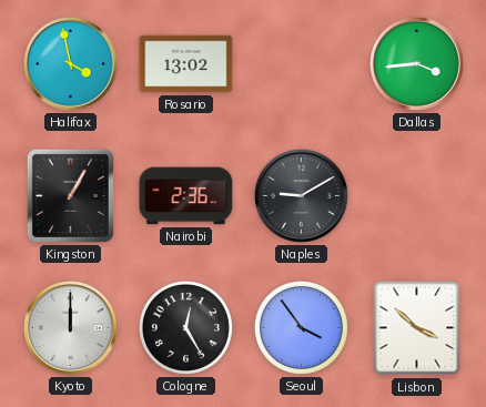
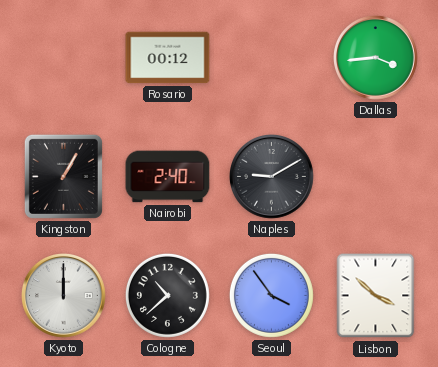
Halifax: 3:58 -> none
Rosario: 13:02 -> 00:12
Nairobi: 2:36 -> 2:40
Cologne: 12:25 -> 10:38
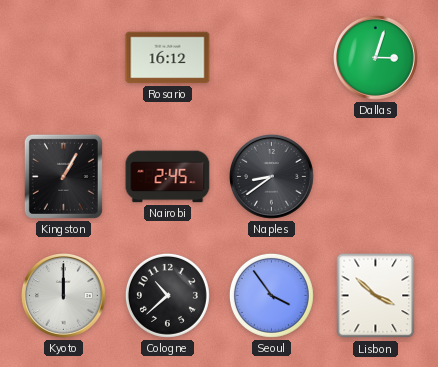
Rosario: 00:12 -> 16:12
Dallas: 3:44 -> 3:03
Nairobi: 2:40 -> 2:45
Naples: 9:10 -> 8:39
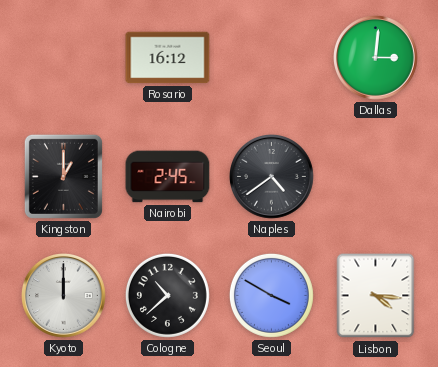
Dallas: 3:03 -> 3:01
Kingston: 1:05 -> 1:00
Naples: 8:39 -> 4:39
Seoul: 3:54 -> 3:50
Lisbon: 3:52 -> 4:16
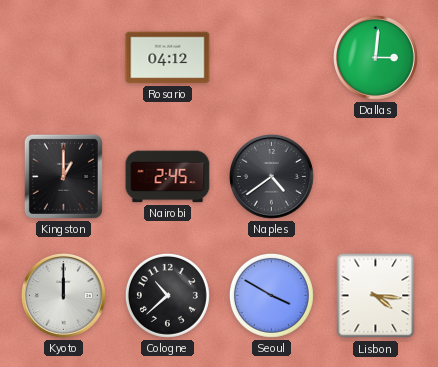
Rosario: 16:12 -> 04:12
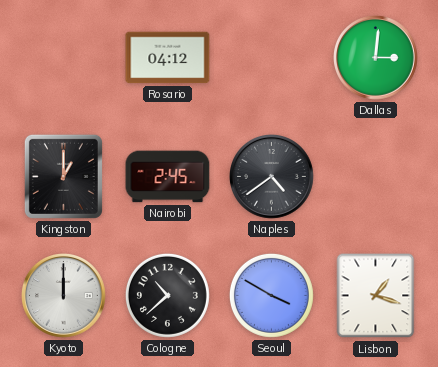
Lisbon: 4:16 -> 1:18
